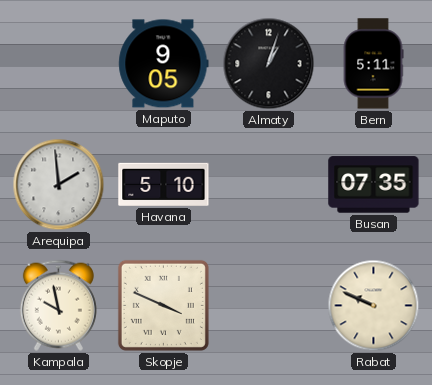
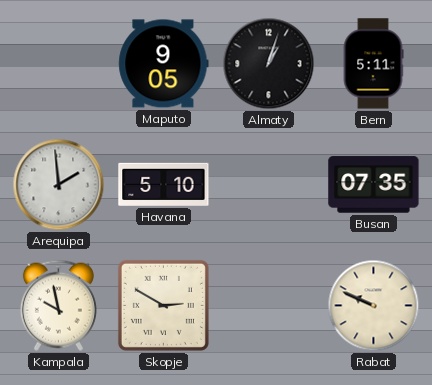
Skopje: 3:49 -> 2:50
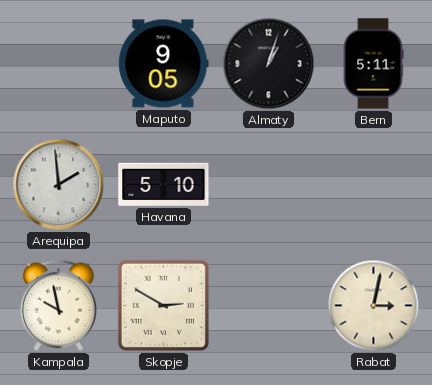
Busan: 07:35 -> none
Rabat: 9:49 -> 3:02
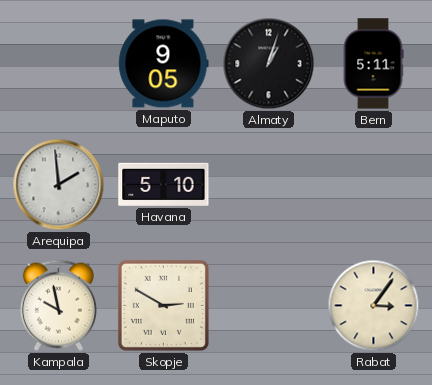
Rabat: 3:02 -> 3:06
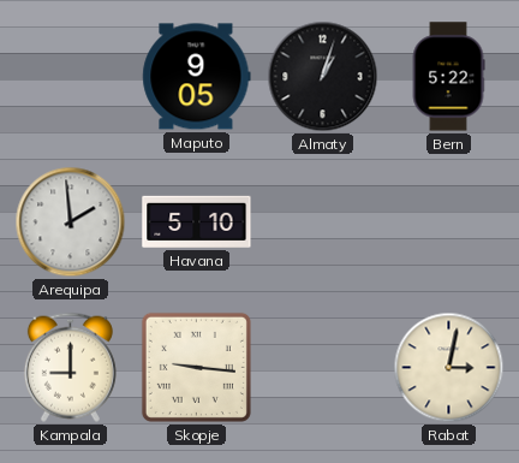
Bern: 5:11 -> 5:22
Kampala: 9:58 -> 9:00
Skopje: 2:50 -> 9:16
Rabat: 3:06 -> 3:02
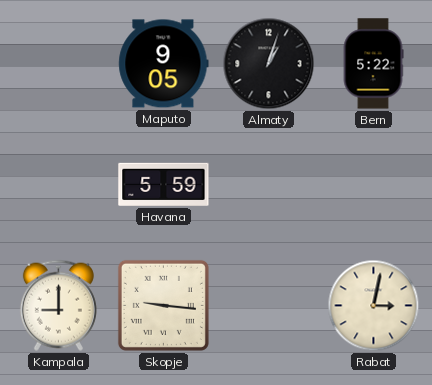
Arequipa: 1:59 -> none
Havana: 5:10 -> 5:59
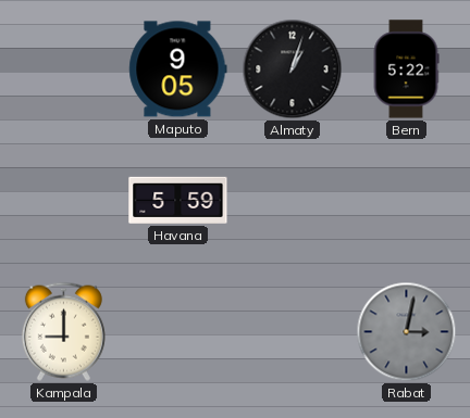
Skopje: 9:16 -> none
Rabat dial: cream -> grey
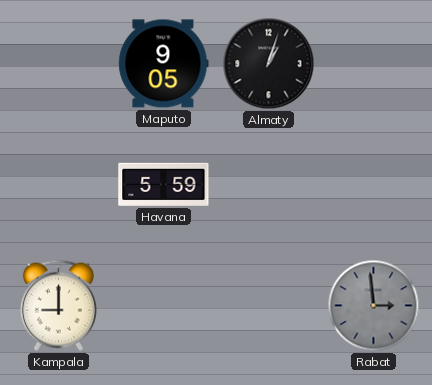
Bern: 5:22 -> none
Rabat: 3:02 -> 2:59
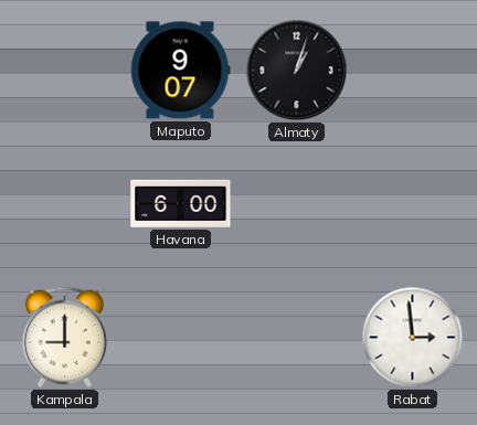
Maputo: 9:05 -> 9:07
Havana: 5:59 -> 6:00
Rabat dial: grey -> white
